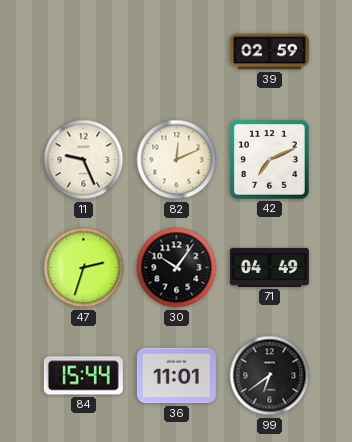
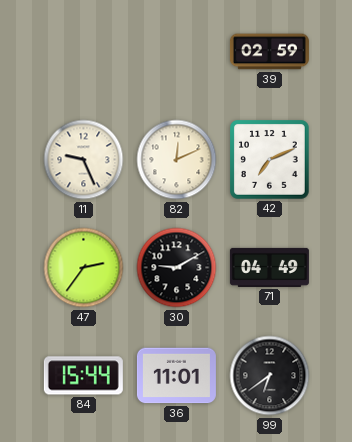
47: 2:33 -> 2:36
30: 10:06 -> 9:10
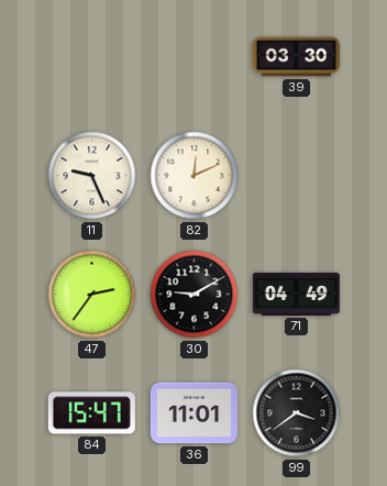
39: 02:59 -> 03:30
42: 7:11 -> none
84: 15:44 -> 15:47
99: 6:39 -> 3:39
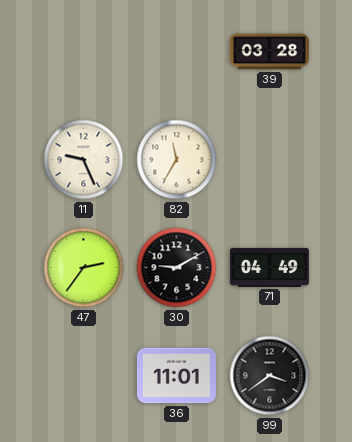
39: 03:30 -> 03:28
82: 12:11 -> 11:35
84: 15:47 -> none
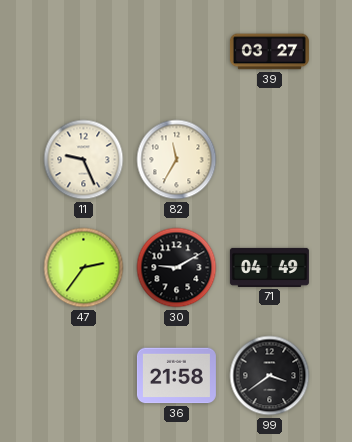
39: 03:28 -> 03:27
36: 11:01 -> 21:58
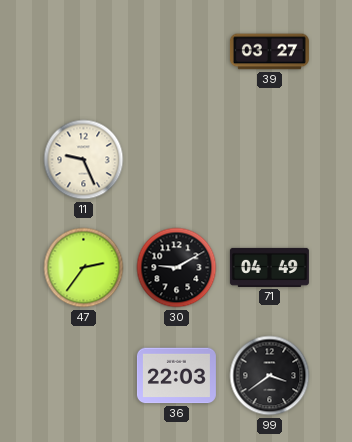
82: 11:35 -> none
36: 21:58 -> 22:03
